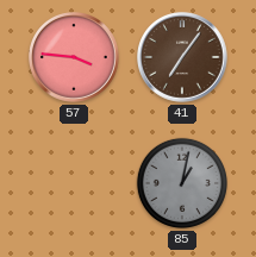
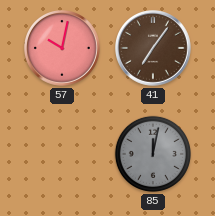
57: 3:46 -> 10:02
85: 1:02 -> 12:02
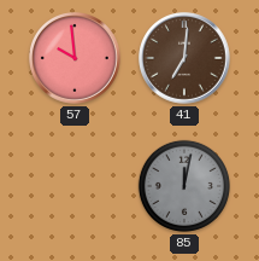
57: 10:02 -> 9:59
41: 7:06 -> 7:01
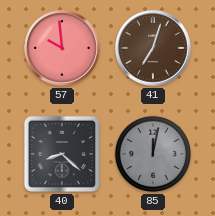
41: 7:01 -> 7:03
40: none -> 8:22
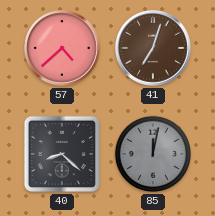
57: 9:59 -> 4:38
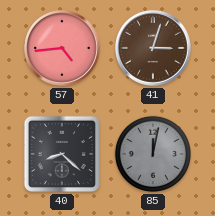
57: 4:38 -> 4:44
41: 7:03 -> 3:03
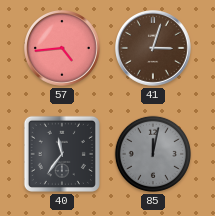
40: 8:22 -> 11:36
